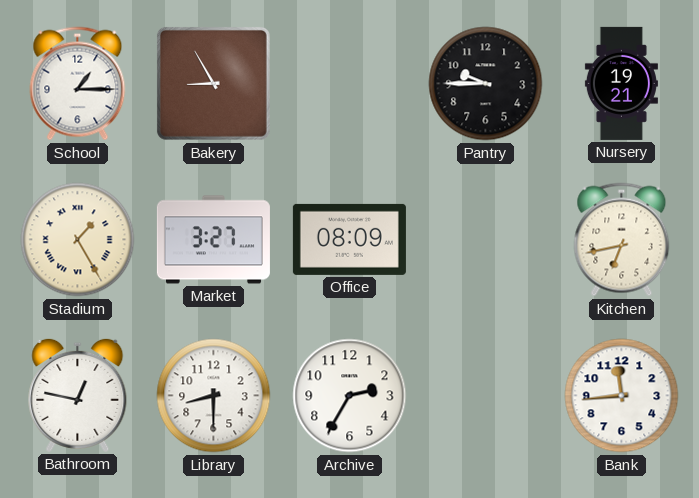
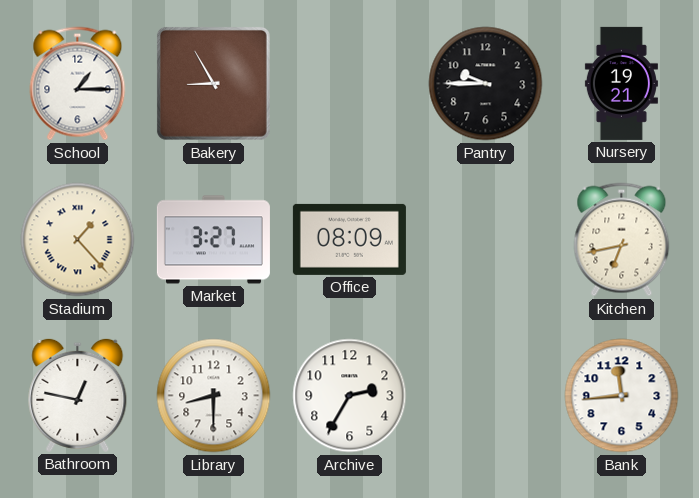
Stadium: 1:25 -> 1:23
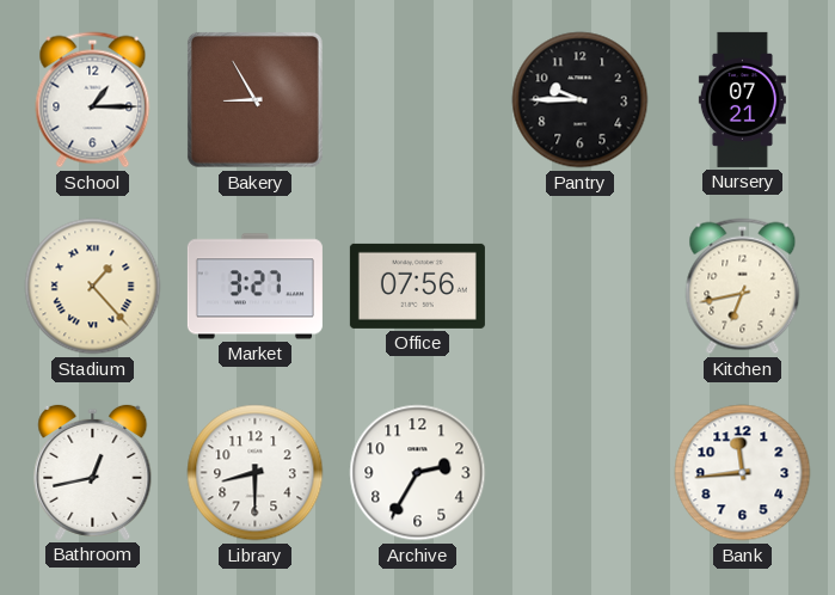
Nursery: 19:21 -> 07:21
Office: 08:09 -> 07:56
Bathroom: 12:47 -> 12:43
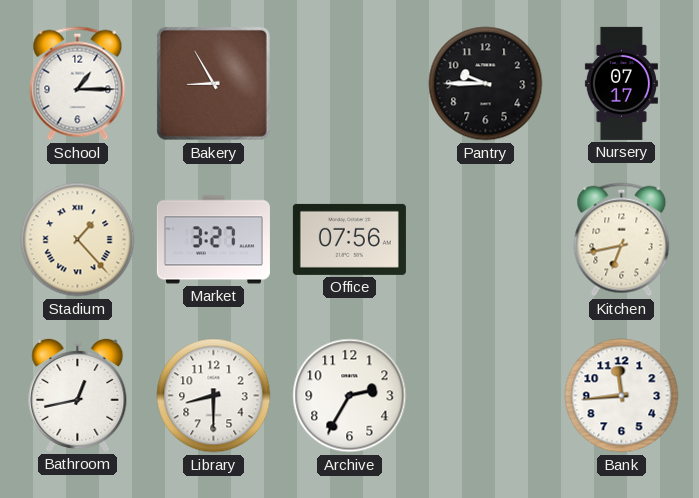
Nursery: 07:21 -> 07:17
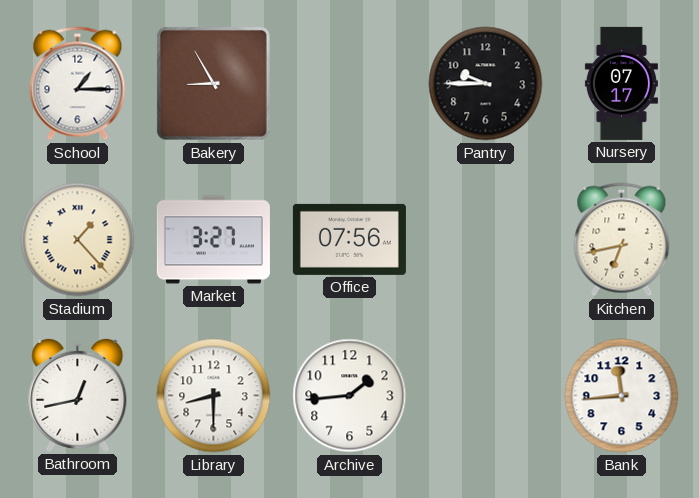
Archive: 2:35 -> 1:44
